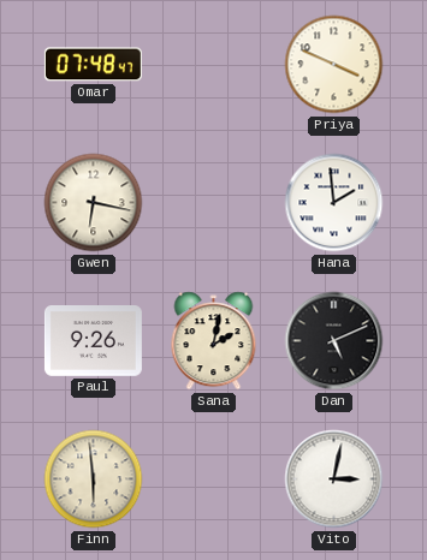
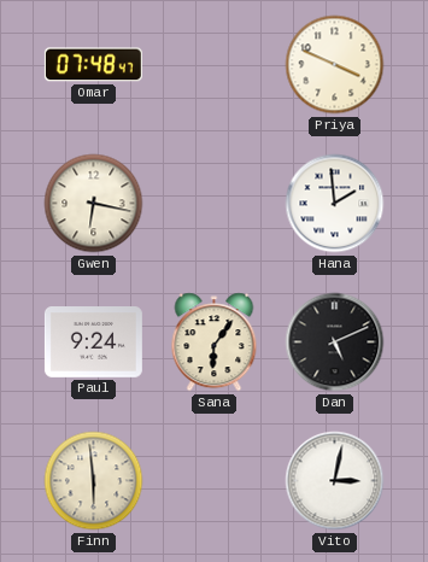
Paul: 9:26 -> 9:24
Sana: 2:02 -> 6:06
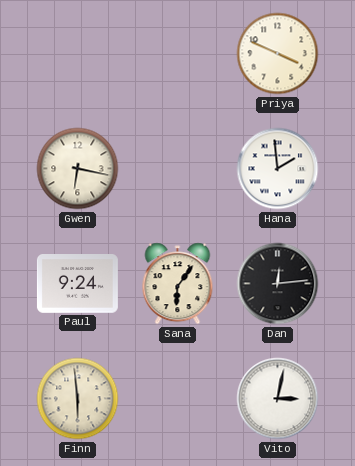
Omar: 07:48 -> none
Dan: 5:11 -> 12:14
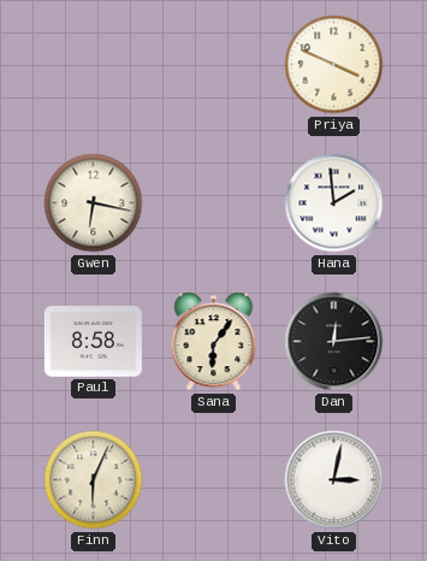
Paul: 9:24 -> 8:58
Finn: 5:59 -> 6:04
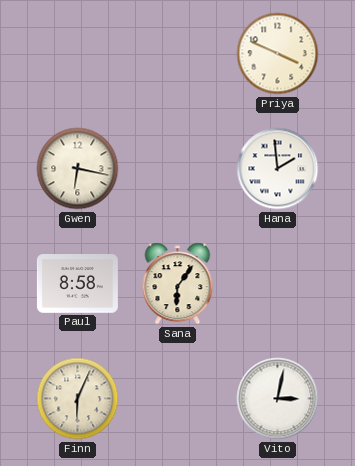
Dan: 12:14 -> none
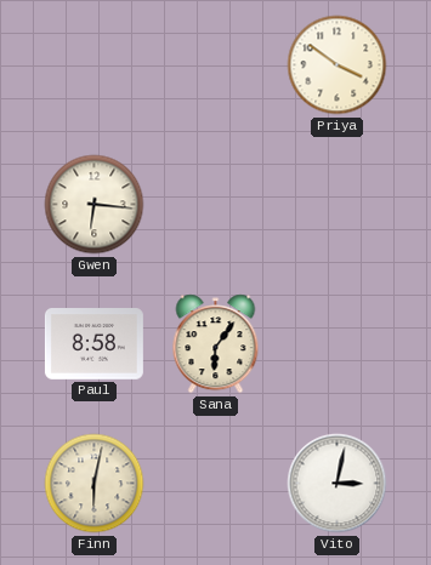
Priya: 3:49 -> 3:51
Gwen: 6:17 -> 6:16
Hana: 1:59 -> none
Finn: 6:04 -> 6:02
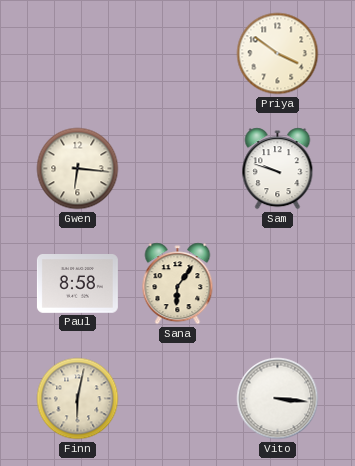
Sam: none -> 9:48
Vito: 3:02 -> 3:16
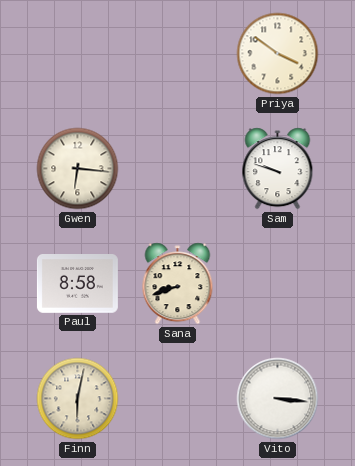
Sana: 6:06 -> 8:42
